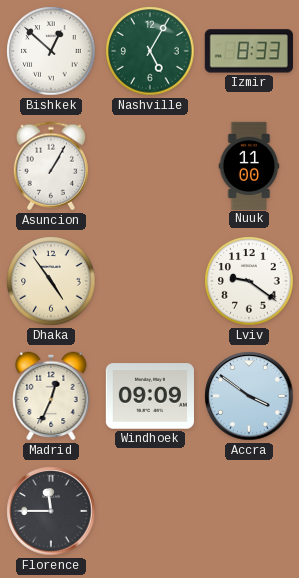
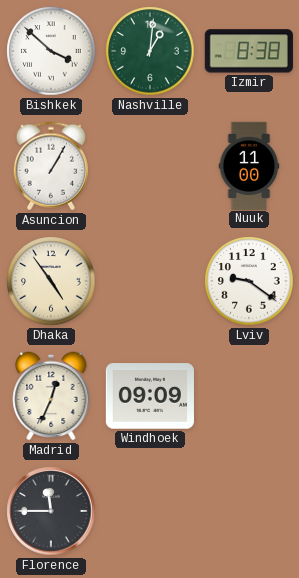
Bishkek: 12:52 -> 3:52
Nashville: 5:05 -> 1:01
Izmir: 8:33 -> 8:38
Accra: 3:51 -> none
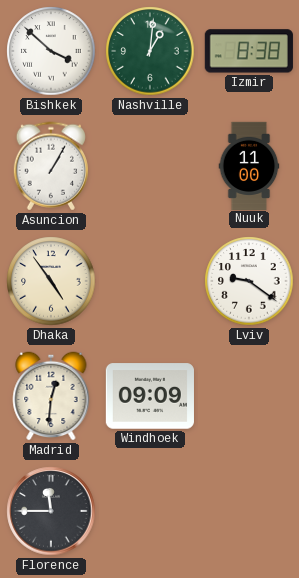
Madrid: 12:34 -> 12:31
